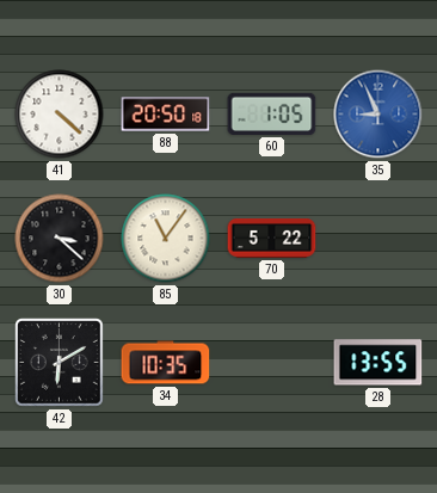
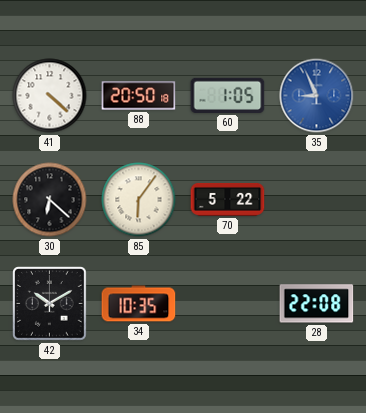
30: 3:22 -> 6:22
85: 11:06 -> 6:06
42: 6:10 -> 10:10
28: 13:55 -> 22:08
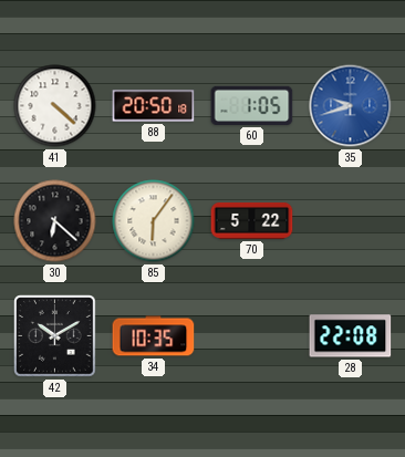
35: 8:56 -> 9:42
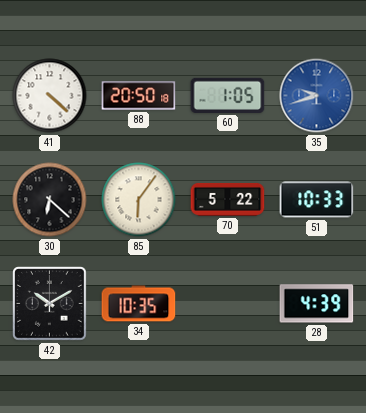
51: none -> 10:33
28: 22:08 -> 4:39
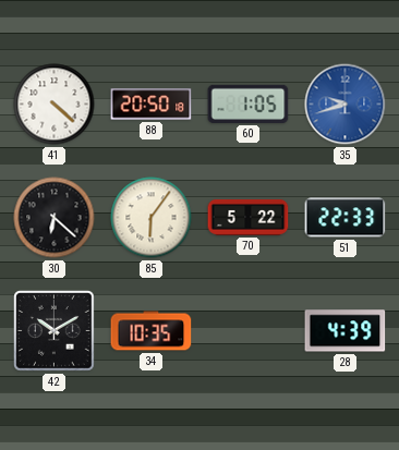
51: 10:33 -> 22:33
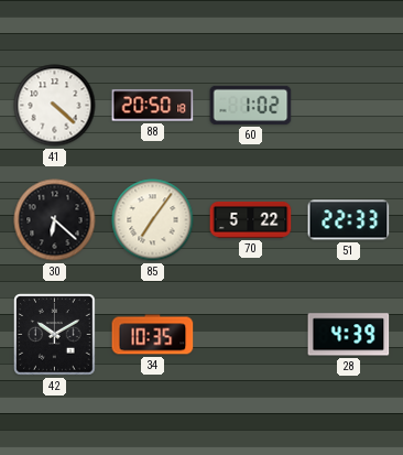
60: 1:05 -> 1:02
35: 9:42 -> none
85: 6:06 -> 7:06
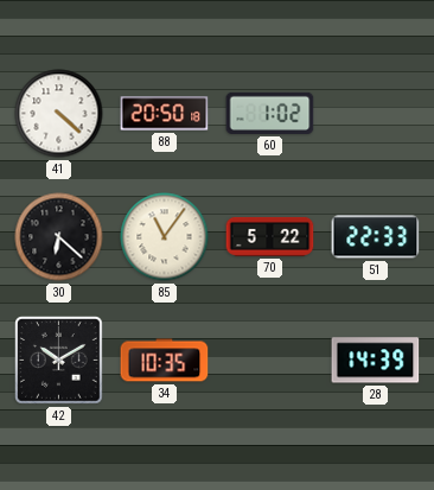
85: 7:06 -> 11:06
28: 4:39 -> 14:39
